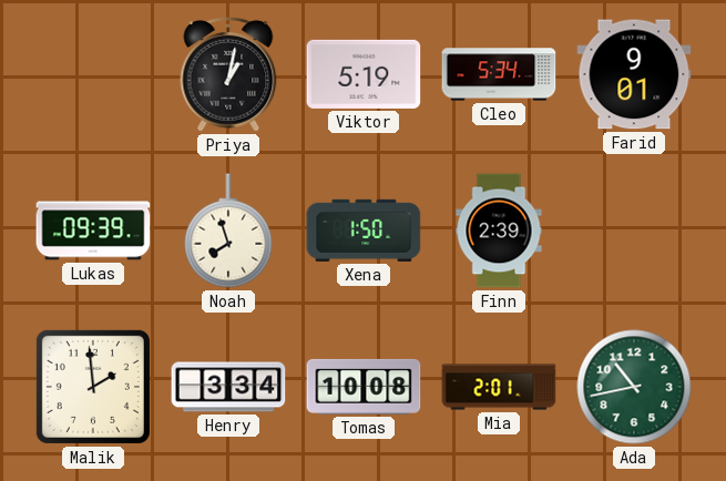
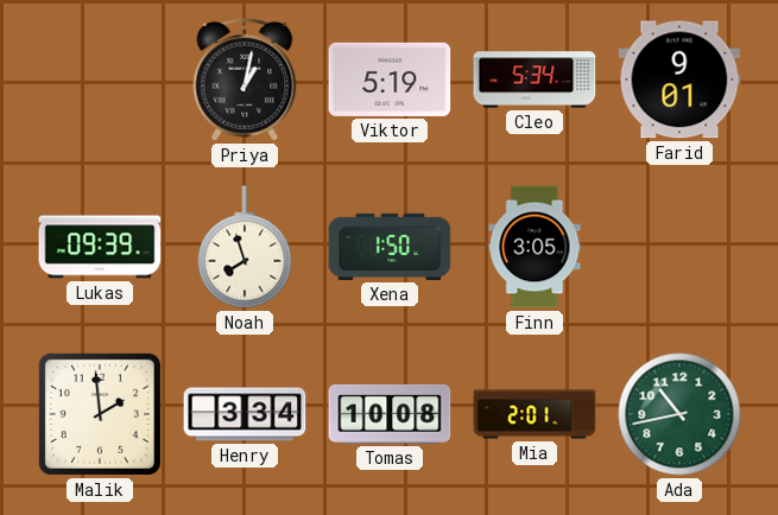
Finn: 2:39 -> 3:05
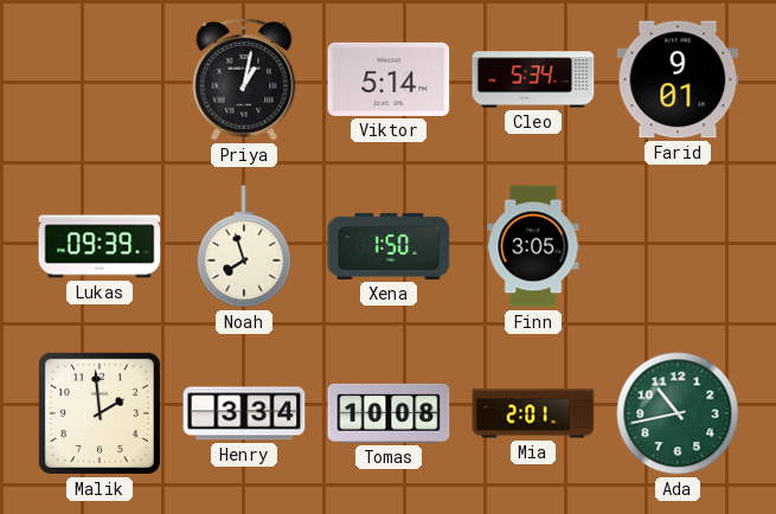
Viktor: 5:19 -> 5:14
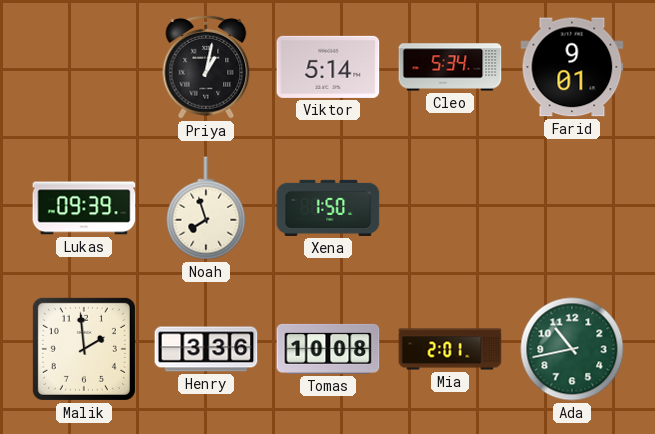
Finn: 3:05 -> none
Henry: 3:34 -> 3:36
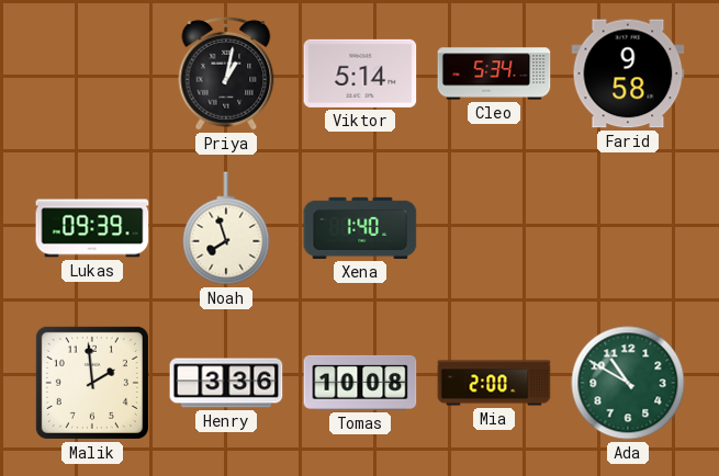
Farid: 9:01 -> 9:58
Xena: 1:50 -> 1:40
Mia: 2:01 -> 2:00
Ada: 10:43 -> 10:50
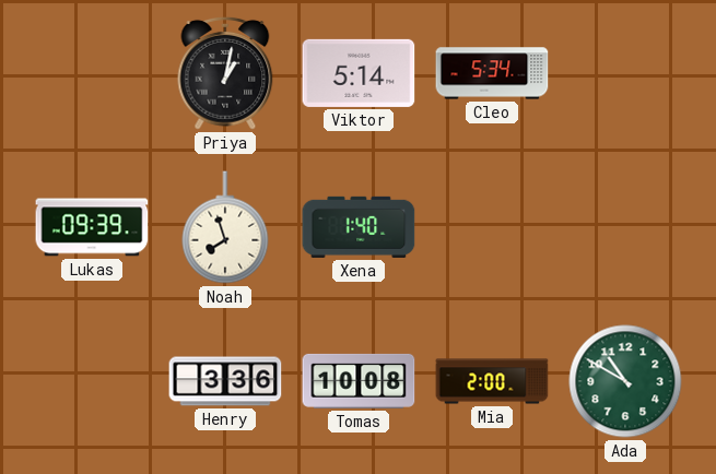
Farid: 9:58 -> none
Malik: 1:59 -> none
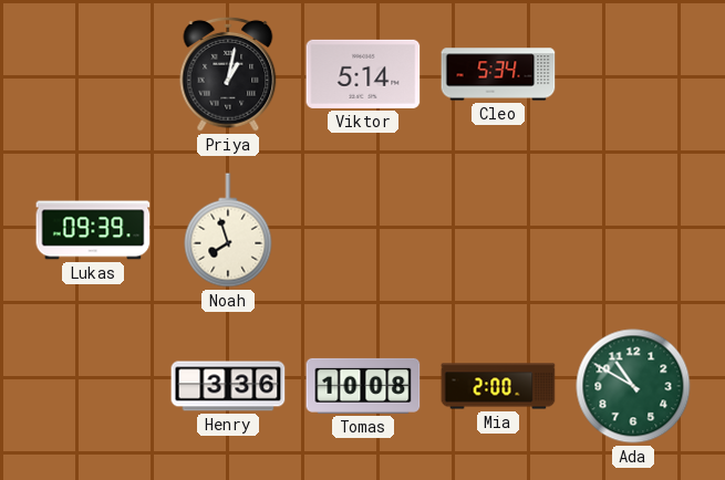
Xena: 1:40 -> none
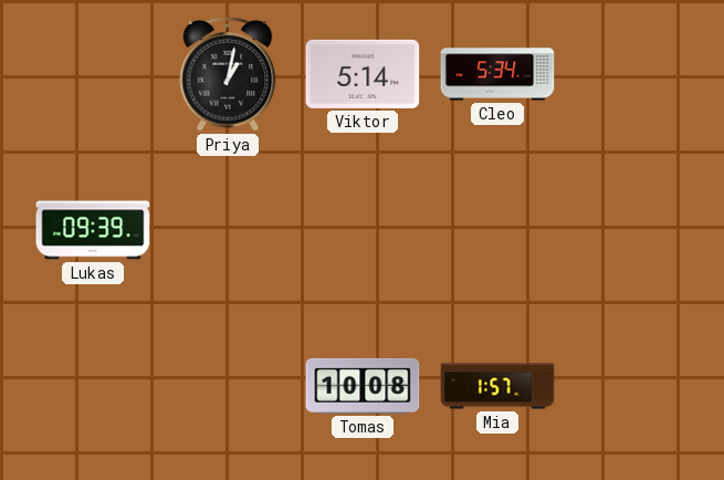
Noah: 7:57 -> none
Henry: 3:36 -> none
Mia: 2:00 -> 1:57
Ada: 10:50 -> none
